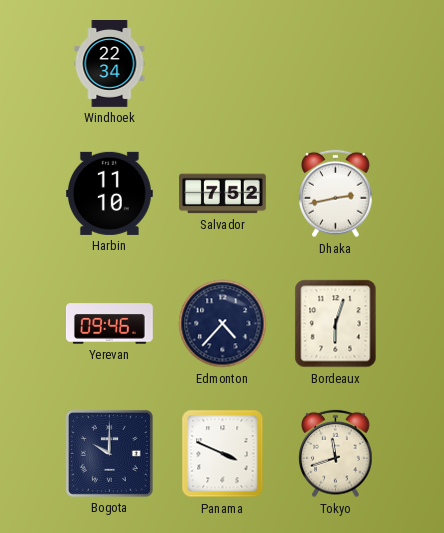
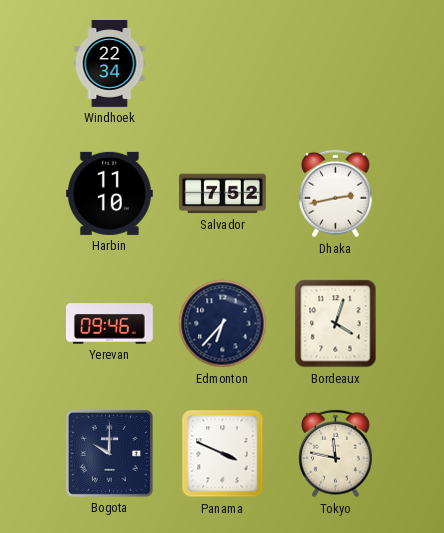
Edmonton: 4:37 -> 6:37
Bordeaux: 6:03 -> 4:03
Tokyo: 11:42 -> 11:47
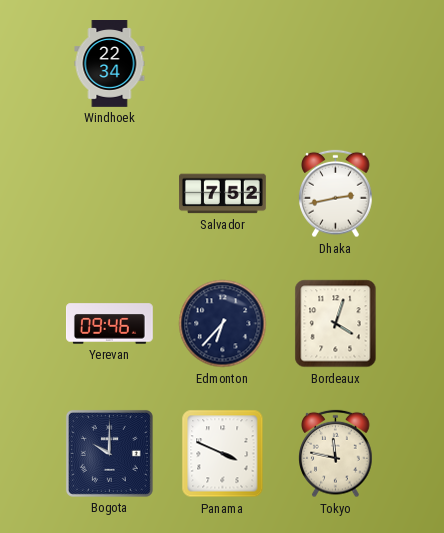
Harbin: 11:10 -> none
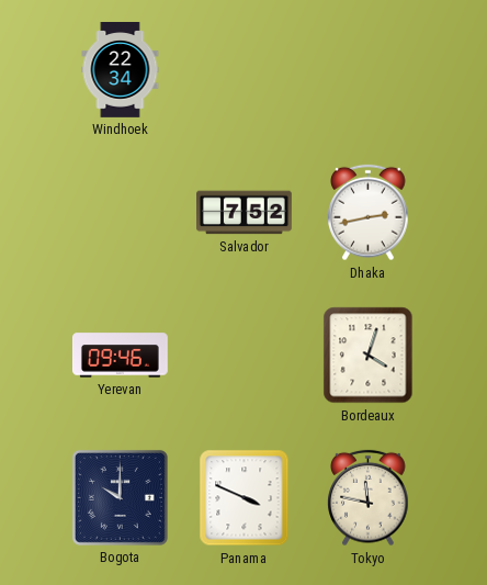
Edmonton: 6:37 -> none
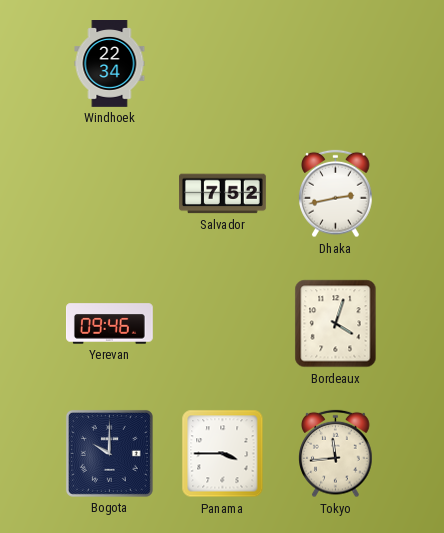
Panama: 3:49 -> 3:45
Tokyo: 11:47 -> 11:44
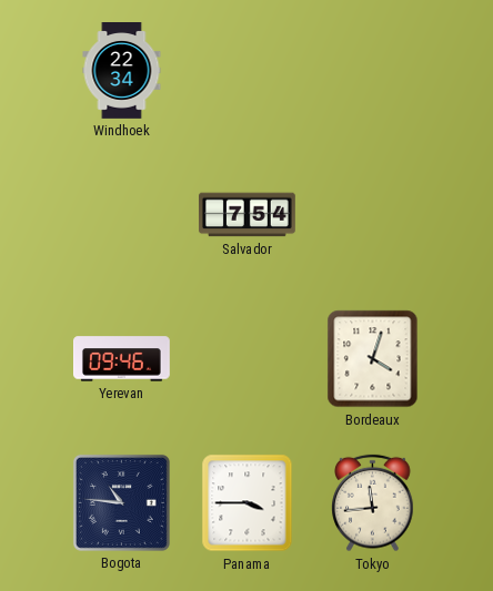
Salvador: 7:52 -> 7:54
Dhaka: 2:43 -> none
Bogota: 10:00 -> 10:46
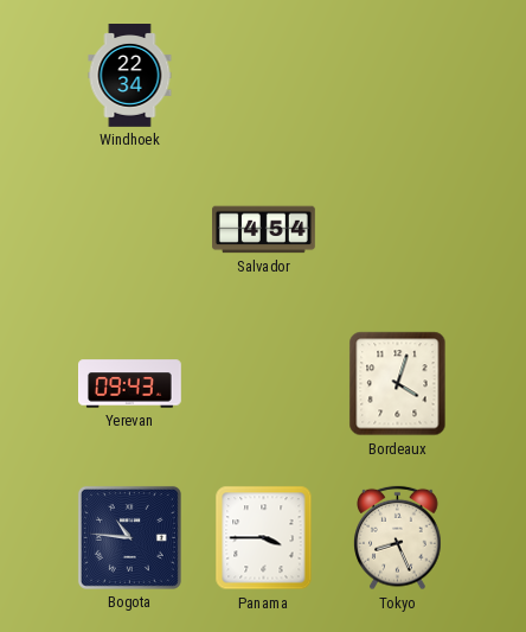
Salvador: 7:54 -> 4:54
Yerevan: 09:46 -> 09:43
Tokyo: 11:44 -> 8:26
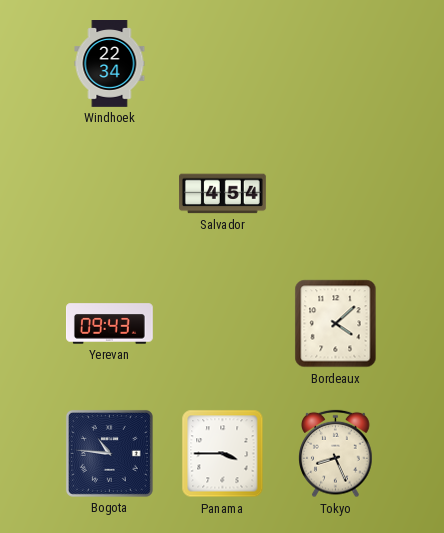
Bordeaux: 4:03 -> 4:08
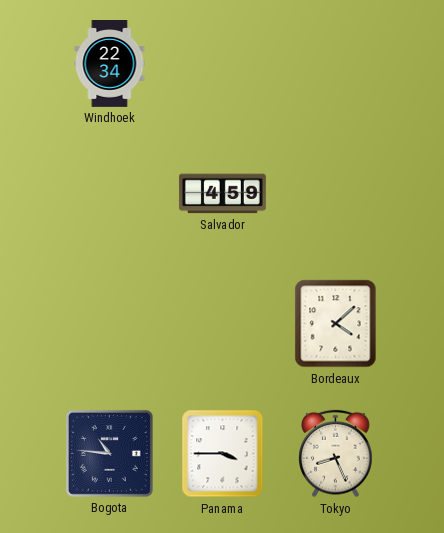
Salvador: 4:54 -> 4:59
Yerevan: 09:43 -> none
